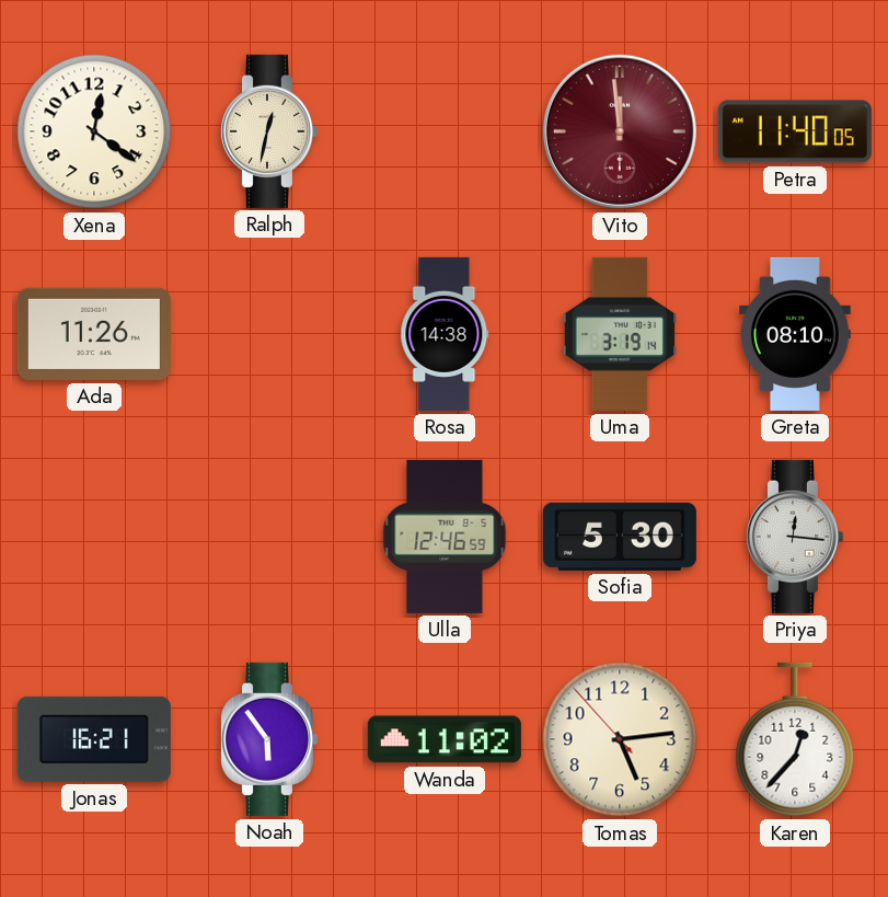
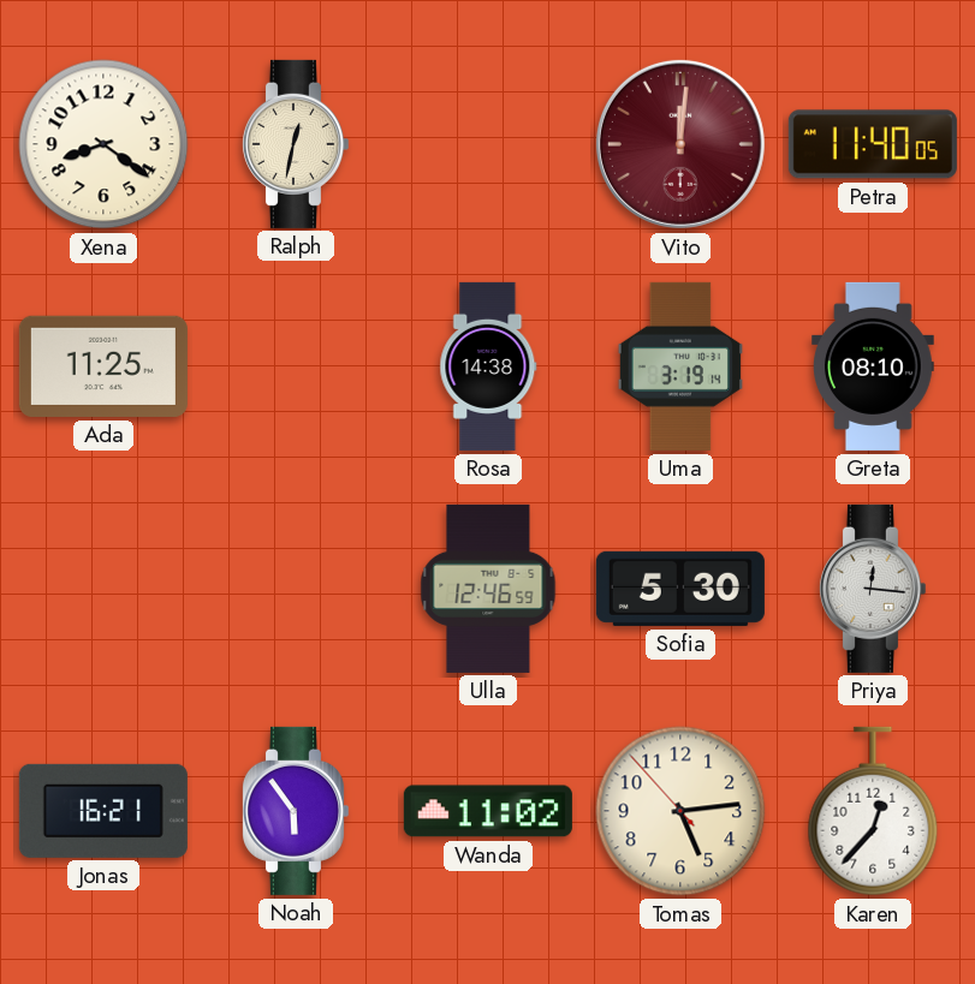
Xena: 12:21 -> 8:21
Vito: 11:59 -> 12:01
Ada: 11:26 -> 11:25
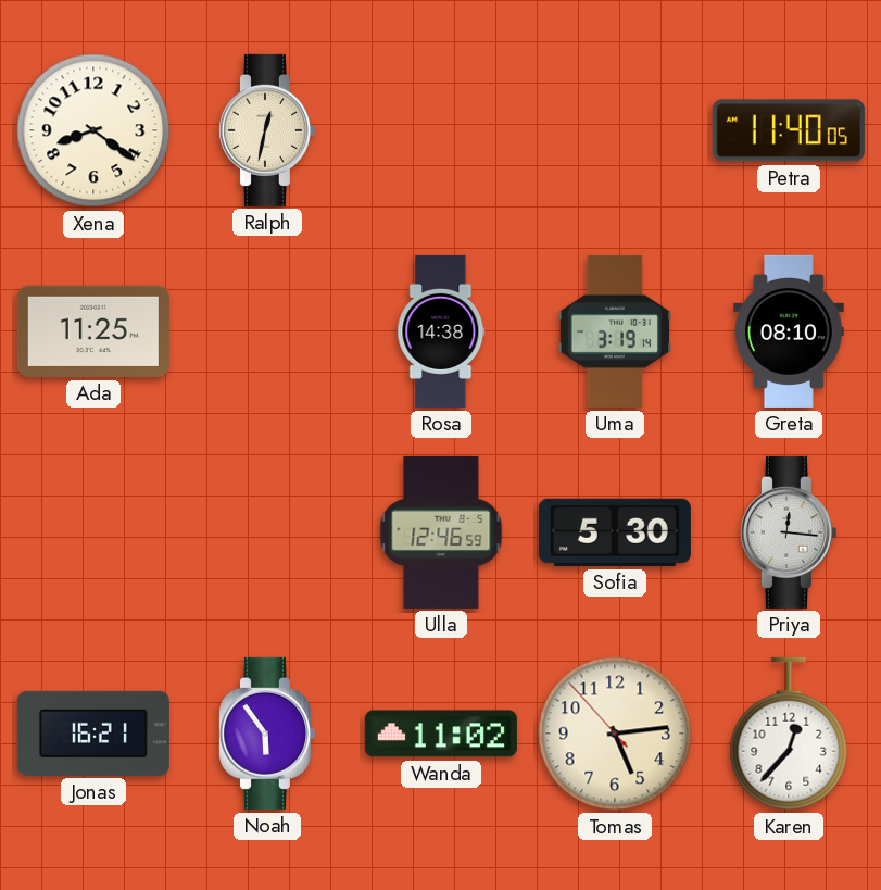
Vito: 12:01 -> none
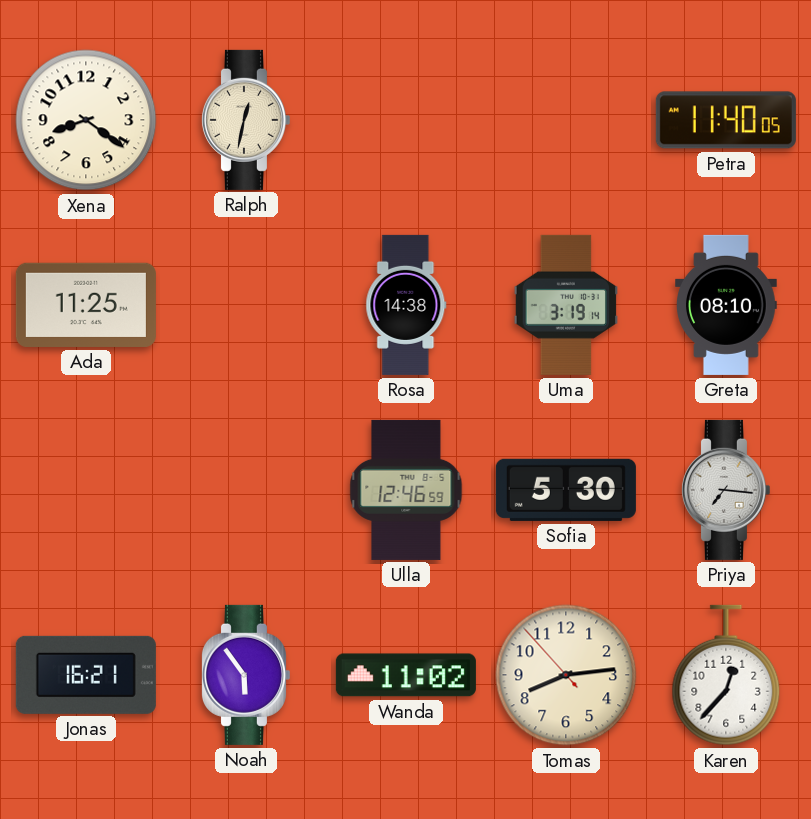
Priya: 12:16 -> 7:16
Tomas: 5:13 -> 8:13
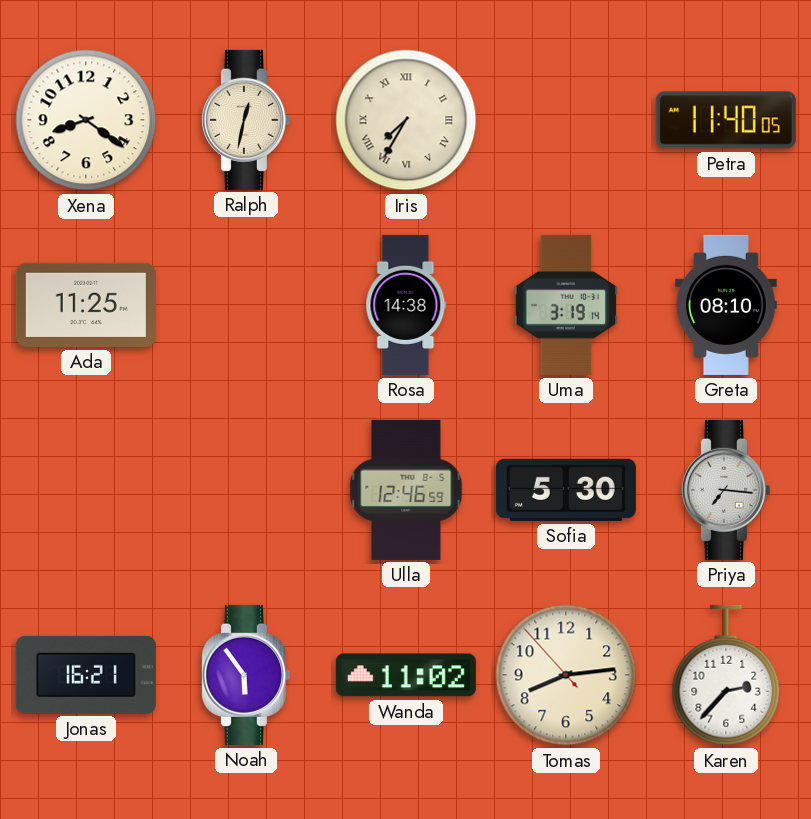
Iris: none -> 7:35
Karen: 12:37 -> 2:37
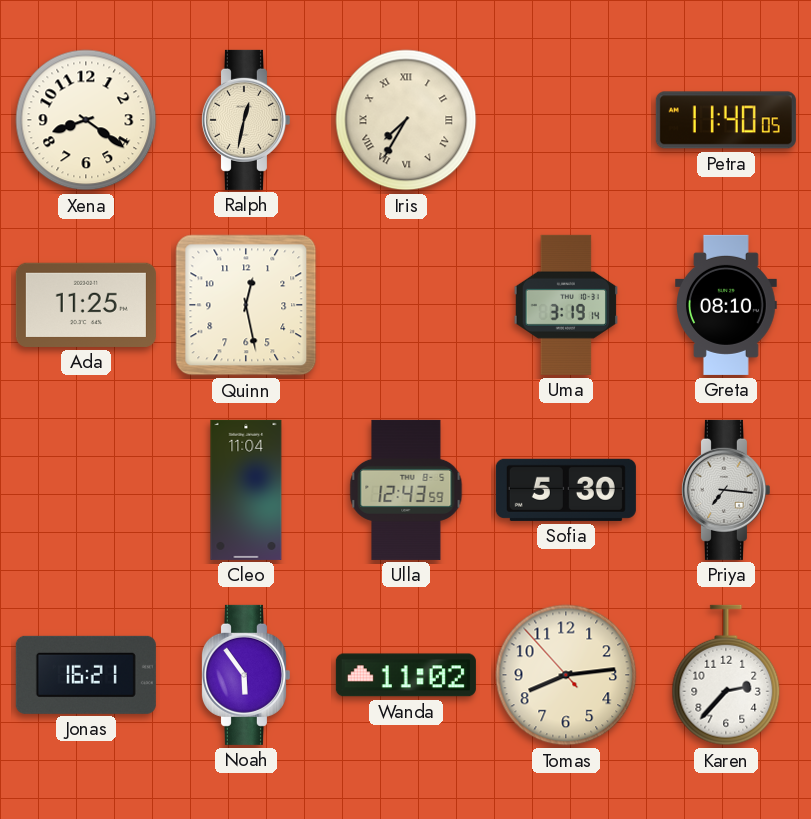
Quinn: none -> 12:28
Rosa: 14:38 -> none
Cleo: none -> 11:04
Ulla: 12:46 -> 12:43
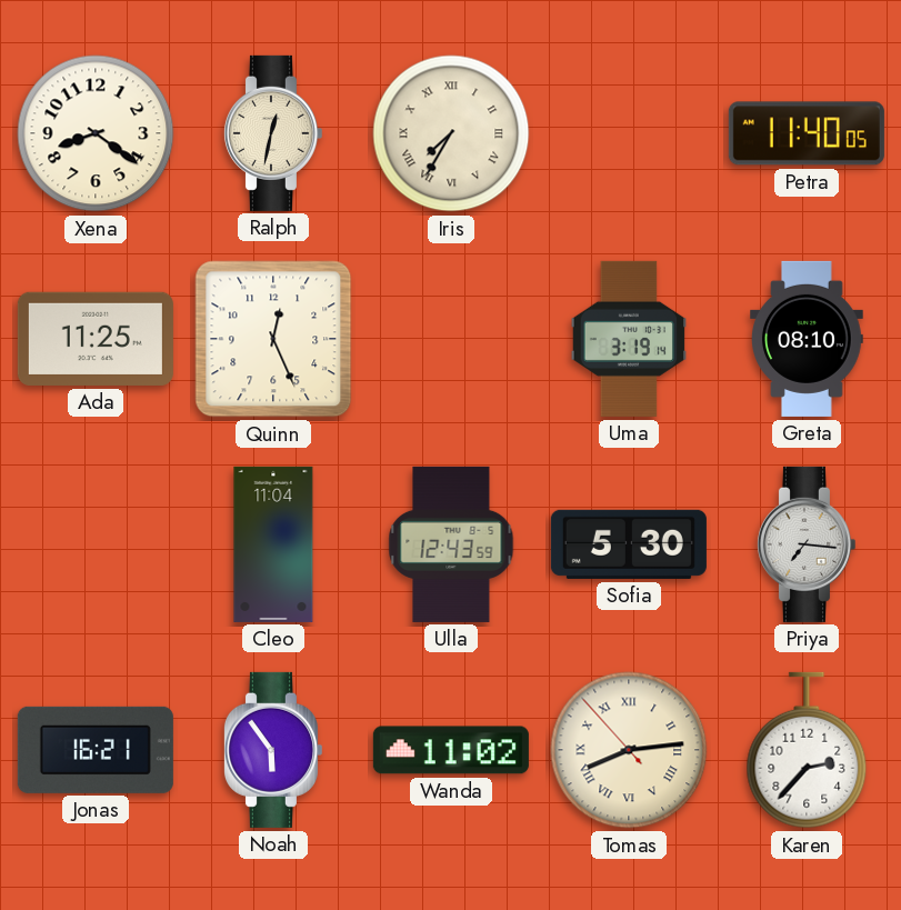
Quinn: 12:28 -> 12:26
Tomas numerals: Arabic -> Roman
